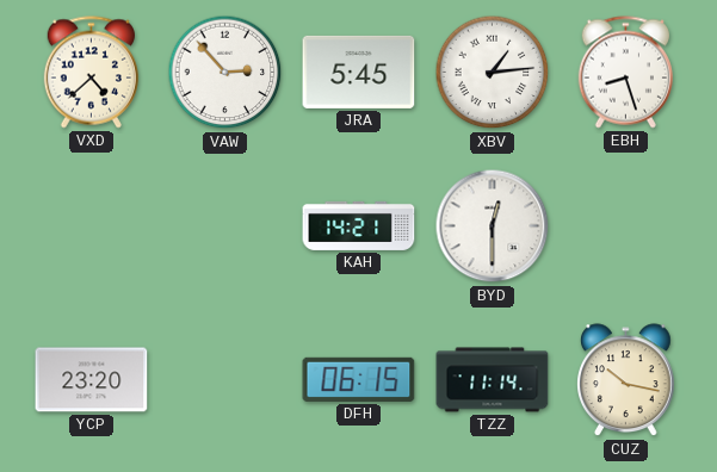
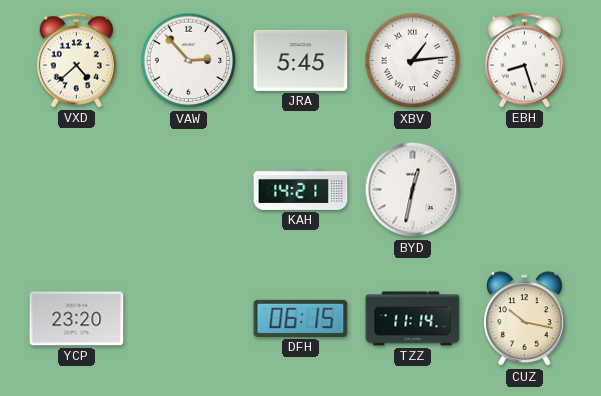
BYD: 12:30 -> 12:32
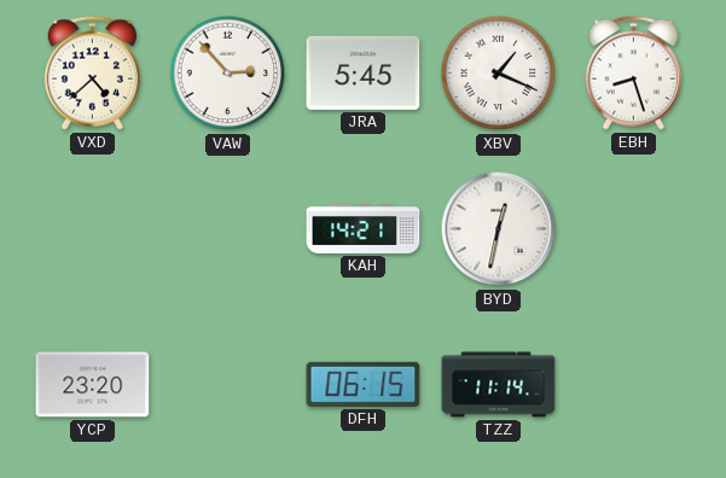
XBV: 1:14 -> 1:19
CUZ: 10:17 -> none
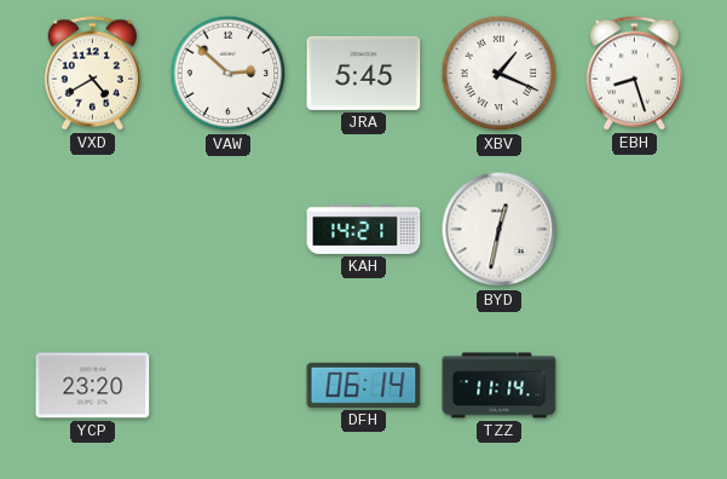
VXD: 4:38 -> 4:40
VAW: 2:53 -> 2:52
DFH: 06:15 -> 06:14
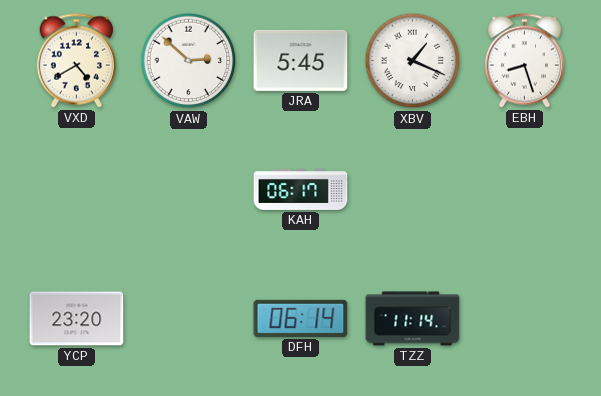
KAH: 14:21 -> 06:17
BYD: 12:32 -> none
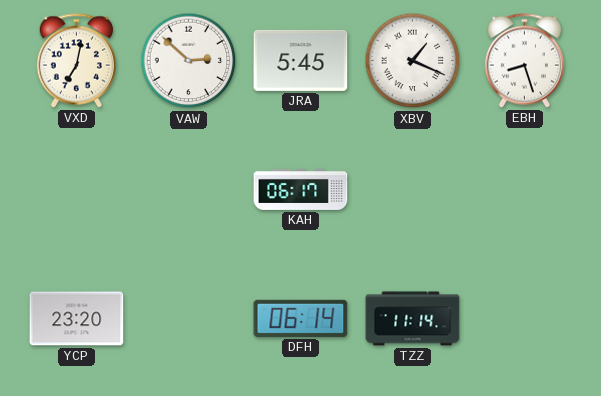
VXD: 4:40 -> 7:02
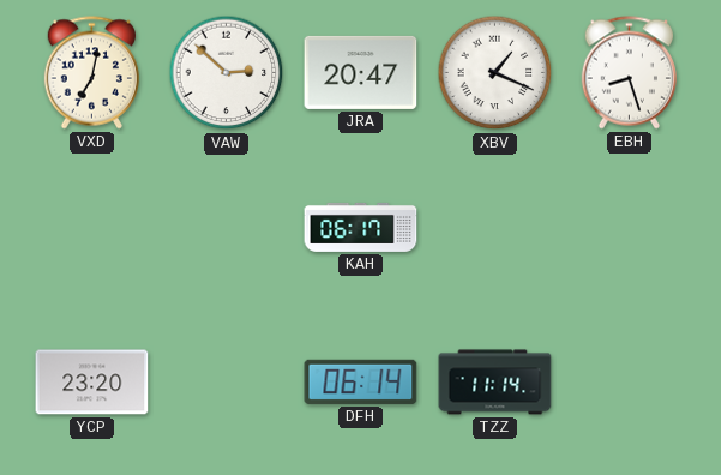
JRA: 5:45 -> 20:47
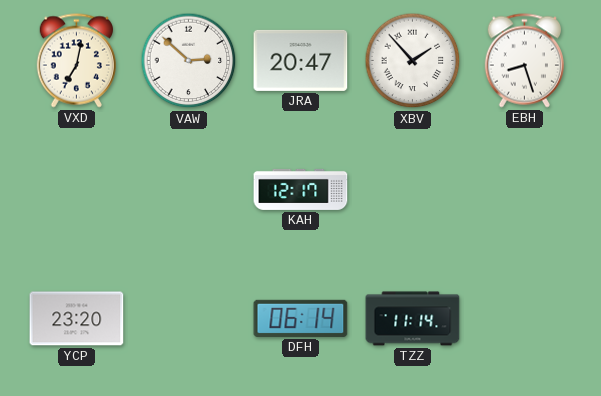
XBV: 1:19 -> 1:53
KAH: 06:17 -> 12:17
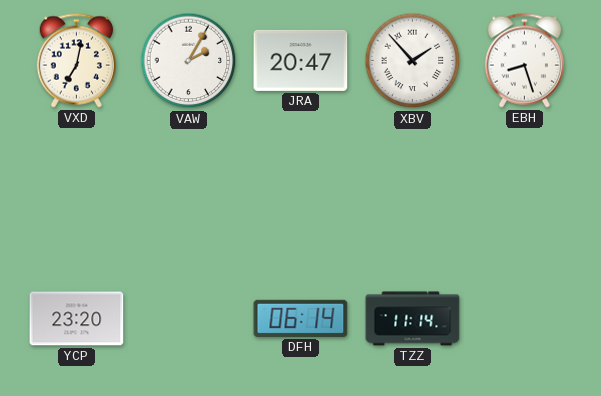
VAW: 2:52 -> 2:05
KAH: 12:17 -> none
